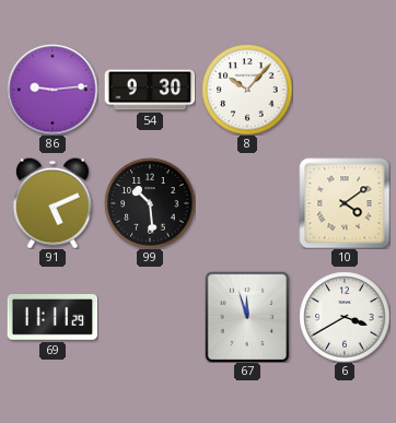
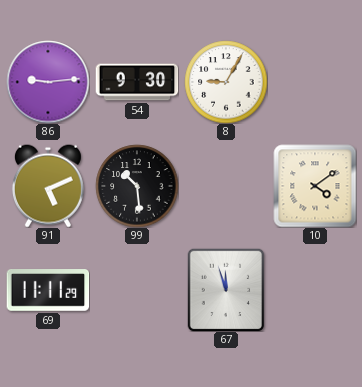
8: 10:07 -> 9:05
6: 3:40 -> none
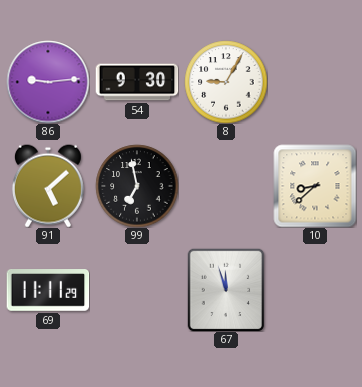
91: 5:11 -> 5:08
99: 10:29 -> 6:58
10: 4:09 -> 8:38
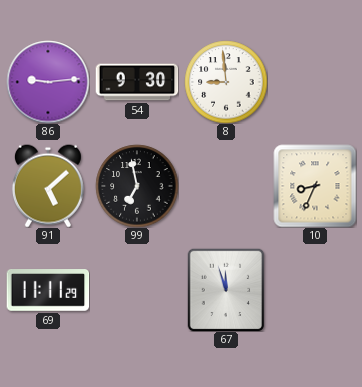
8: 9:05 -> 8:59
10: 8:38 -> 8:34
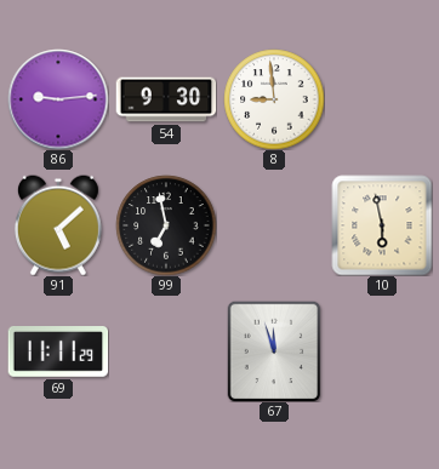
10: 8:34 -> 5:58
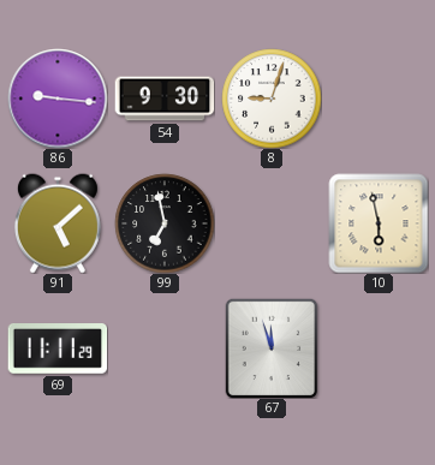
86: 9:14 -> 9:16
8: 8:59 -> 9:03
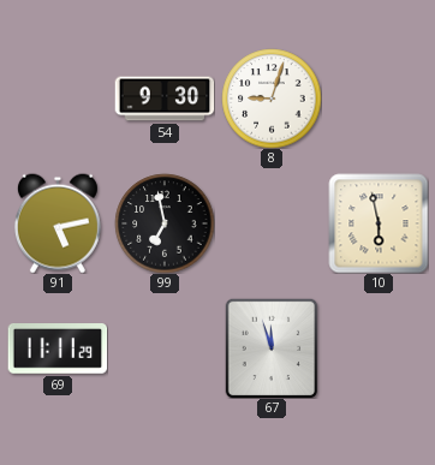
86: 9:16 -> none
91: 5:08 -> 5:13
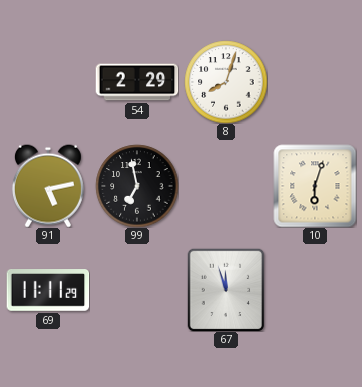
54: 9:30 -> 2:29
8: 9:03 -> 8:03
10: 5:58 -> 6:03
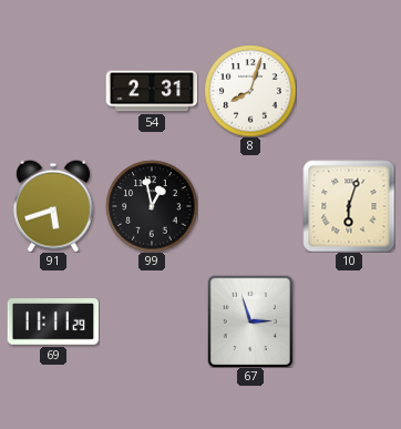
54: 2:29 -> 2:31
91: 5:13 -> 5:42
99: 6:58 -> 12:58
67: 11:57 -> 2:57
